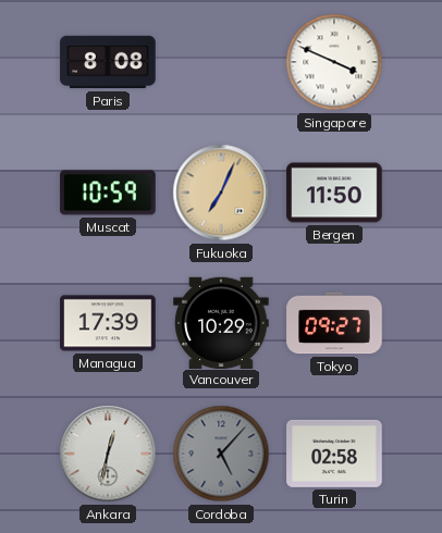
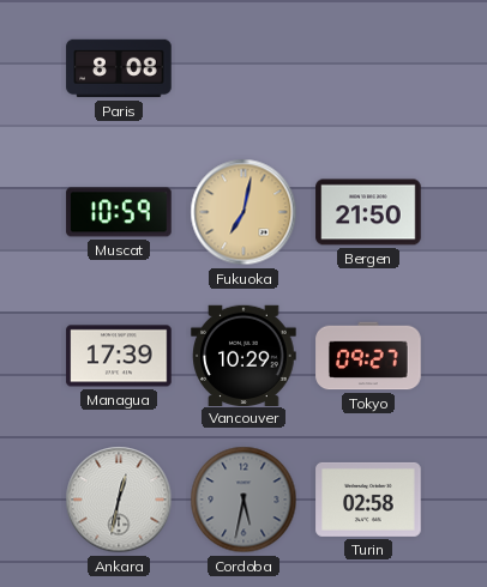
Singapore: 3:49 -> none
Fukuoka: 7:04 -> 7:02
Bergen: 11:50 -> 21:50
Cordoba: 5:07 -> 5:32
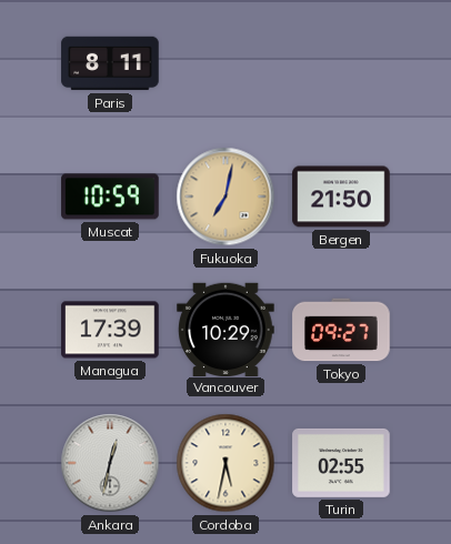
Paris: 8:08 -> 8:11
Cordoba dial: grey -> cream
Turin: 02:58 -> 02:55
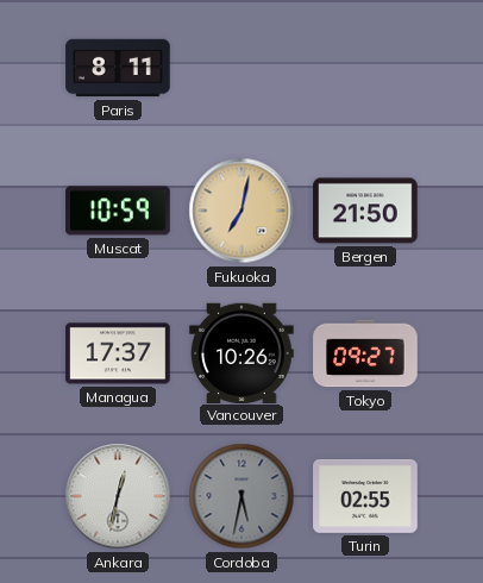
Managua: 17:39 -> 17:37
Vancouver: 10:29 -> 10:26
Cordoba dial: cream -> grey
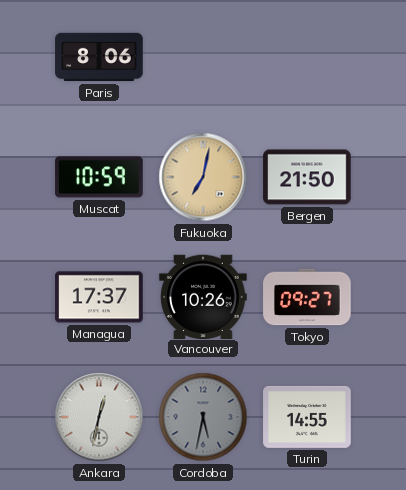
Paris: 8:11 -> 8:06
Turin: 02:55 -> 14:55
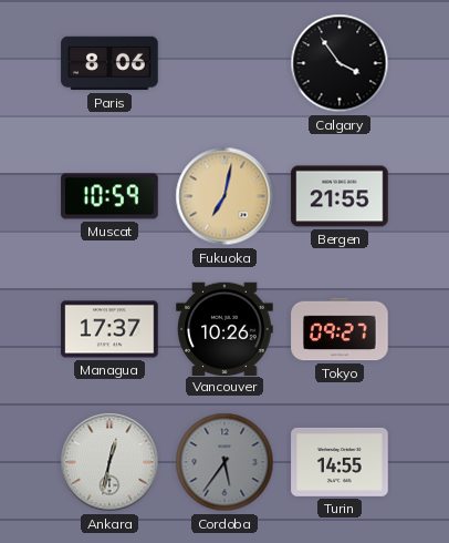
Calgary: none -> 3:54
Bergen: 21:50 -> 21:55
Cordoba: 5:32 -> 5:36
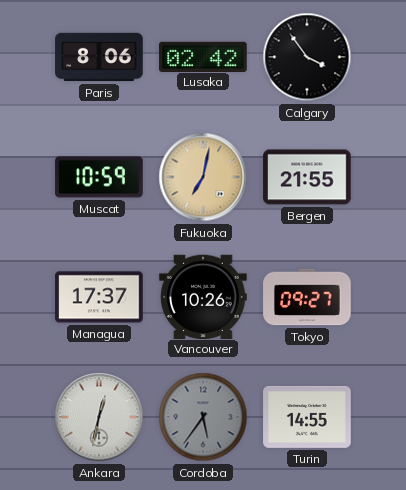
Lusaka: none -> 02:42
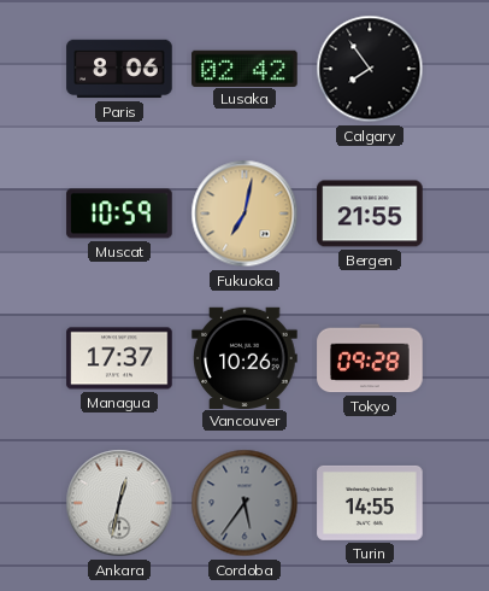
Calgary: 3:54 -> 7:54
Tokyo: 09:27 -> 09:28
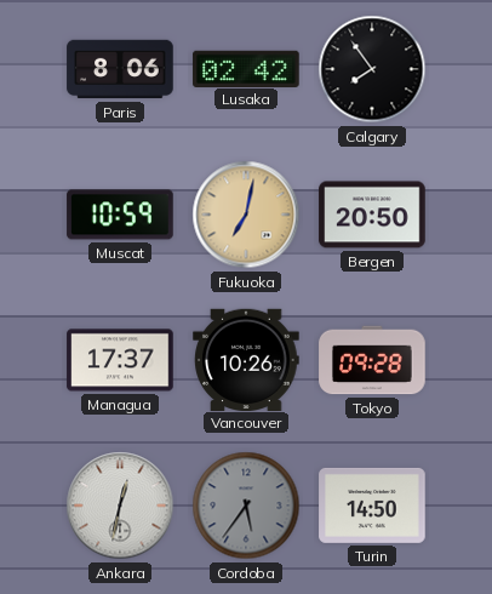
Bergen: 21:55 -> 20:50
Turin: 14:55 -> 14:50
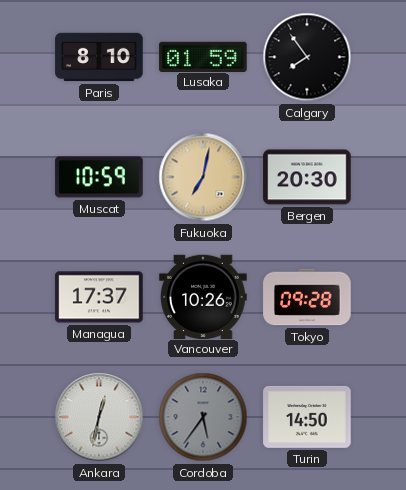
Paris: 8:06 -> 8:10
Lusaka: 02:42 -> 01:59
Bergen: 20:50 -> 20:30
